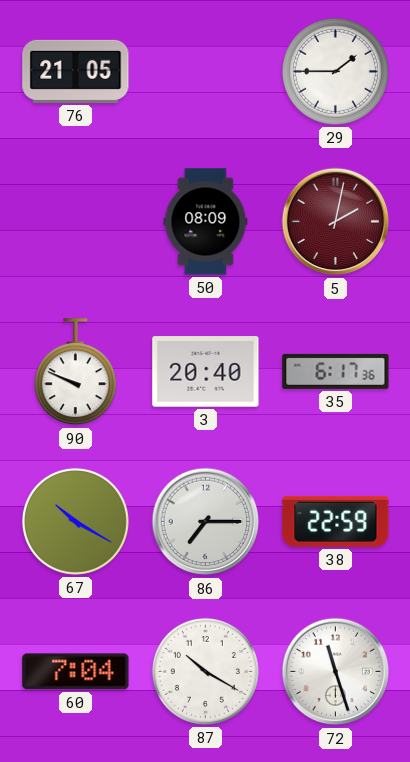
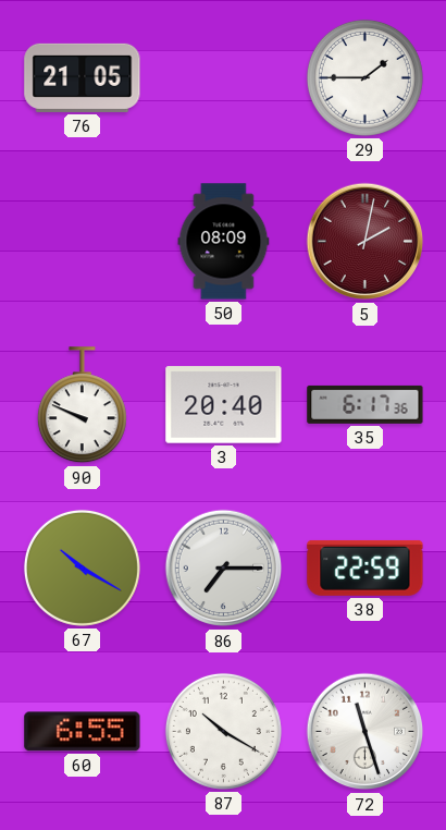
60: 7:04 -> 6:55
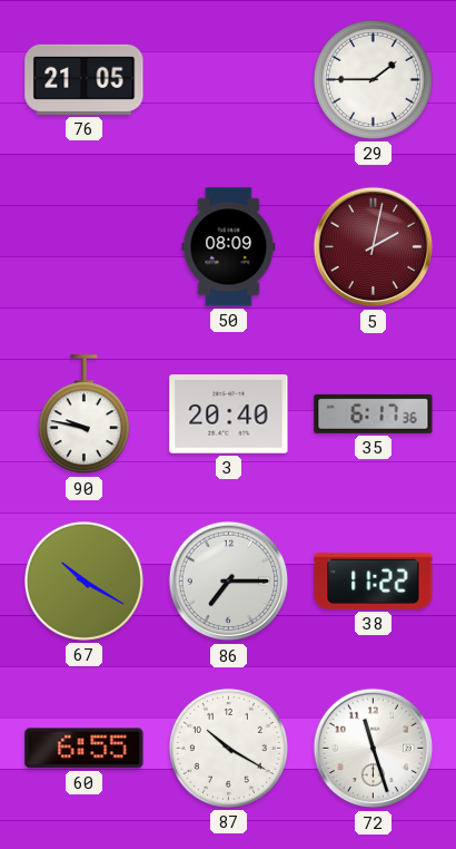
90: 9:49 -> 9:47
38: 22:59 -> 11:22
